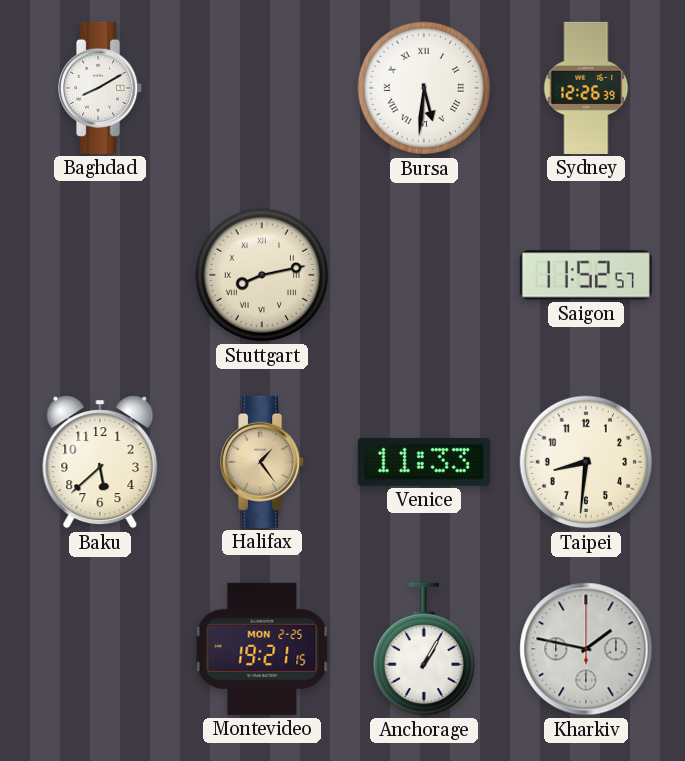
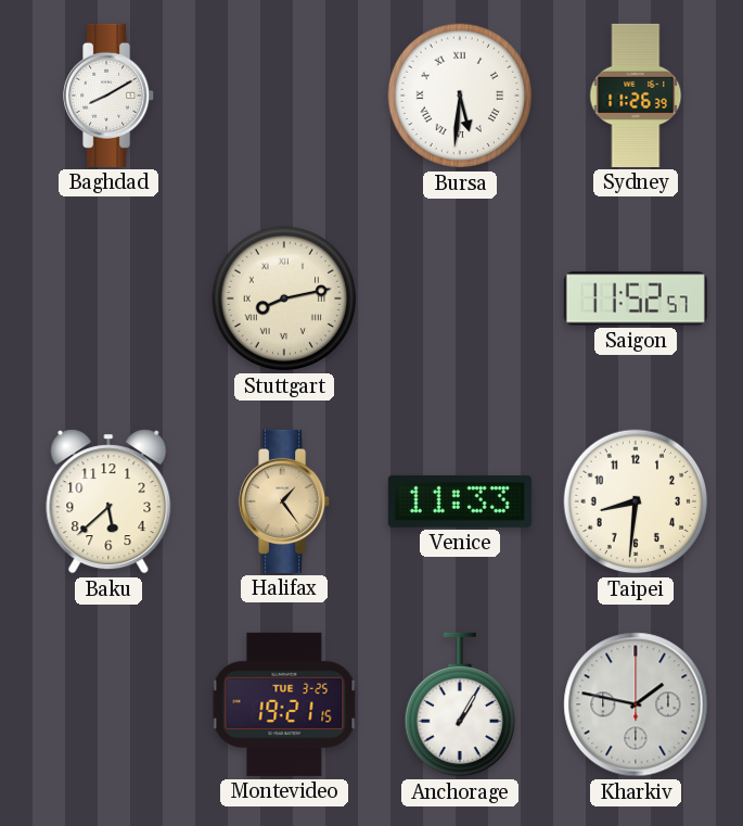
Sydney: 12:26 -> 11:26
Montevideo date: MON 2-25 -> TUE 3-25
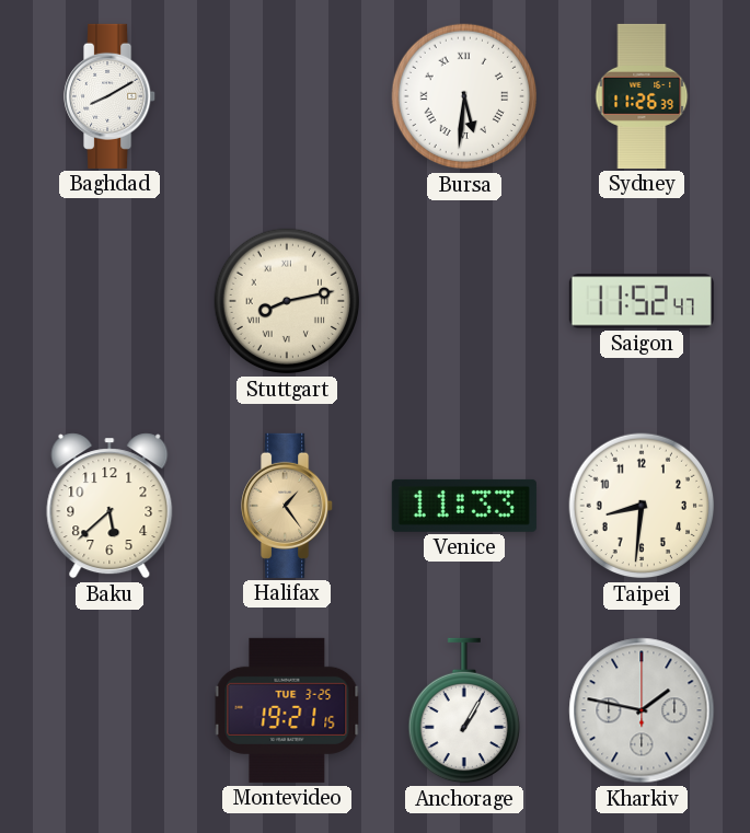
Saigon: 11:52:57 -> 11:52:47
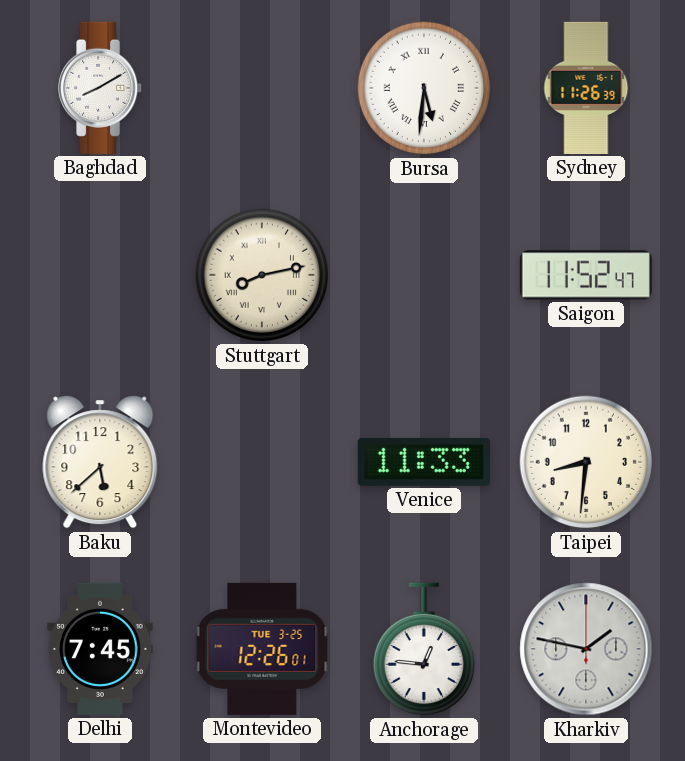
Halifax: 1:24 -> none
Delhi: none -> 7:45
Montevideo: 19:21 -> 12:26
Anchorage: 1:05 -> 12:46
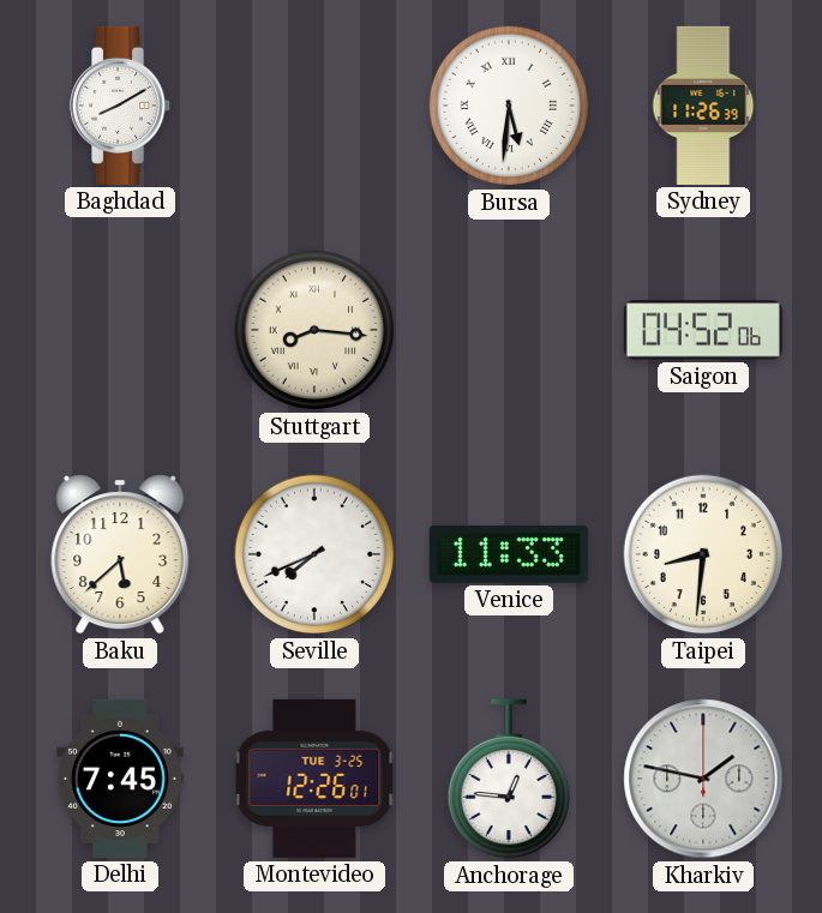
Stuttgart: 8:13 -> 8:16
Saigon: 11:52 -> 04:52
Seville: none -> 7:41
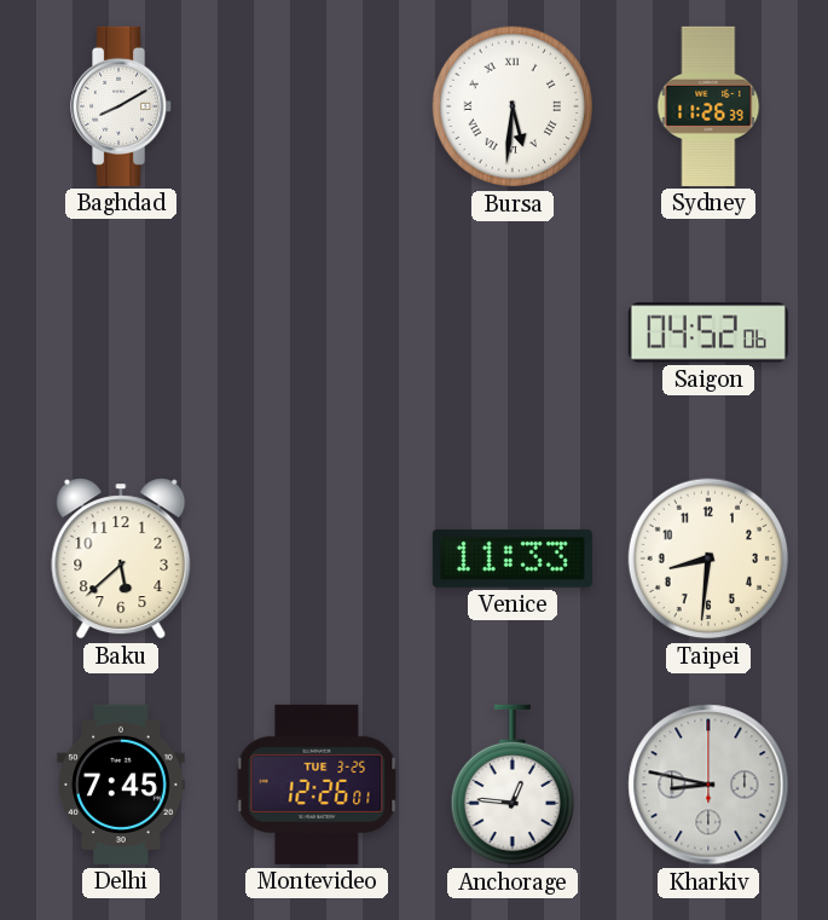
Stuttgart: 8:16 -> none
Seville: 7:41 -> none
Kharkiv: 1:47 -> 8:47
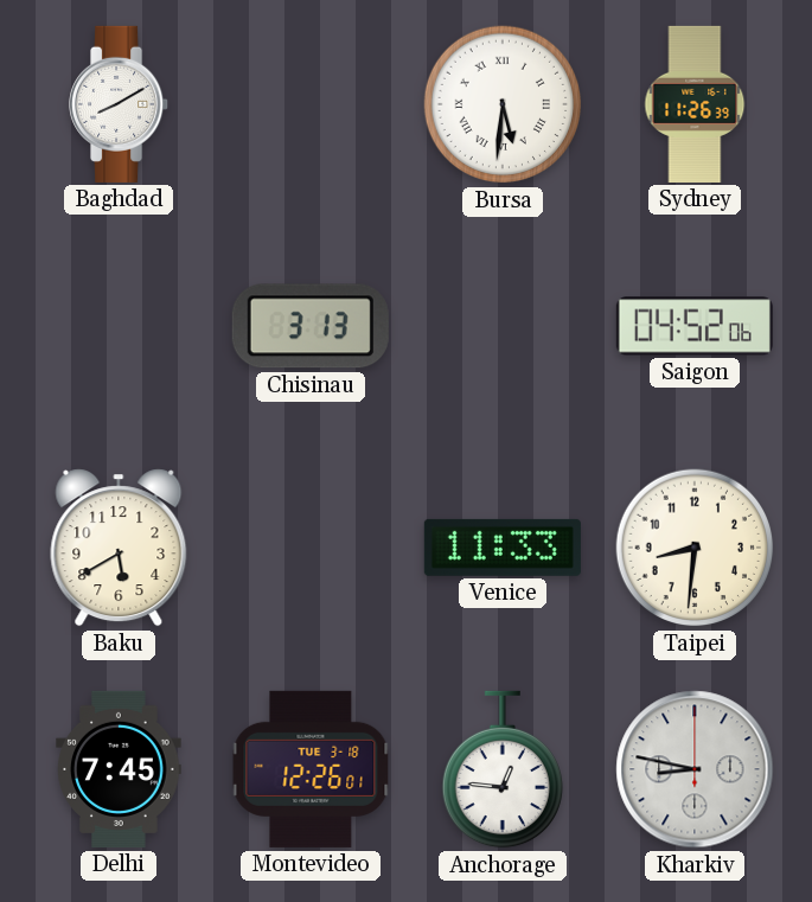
Chisinau: none -> 3:13
Baku: 5:38 -> 5:40
Montevideo date: TUE 3-25 -> TUE 3-18
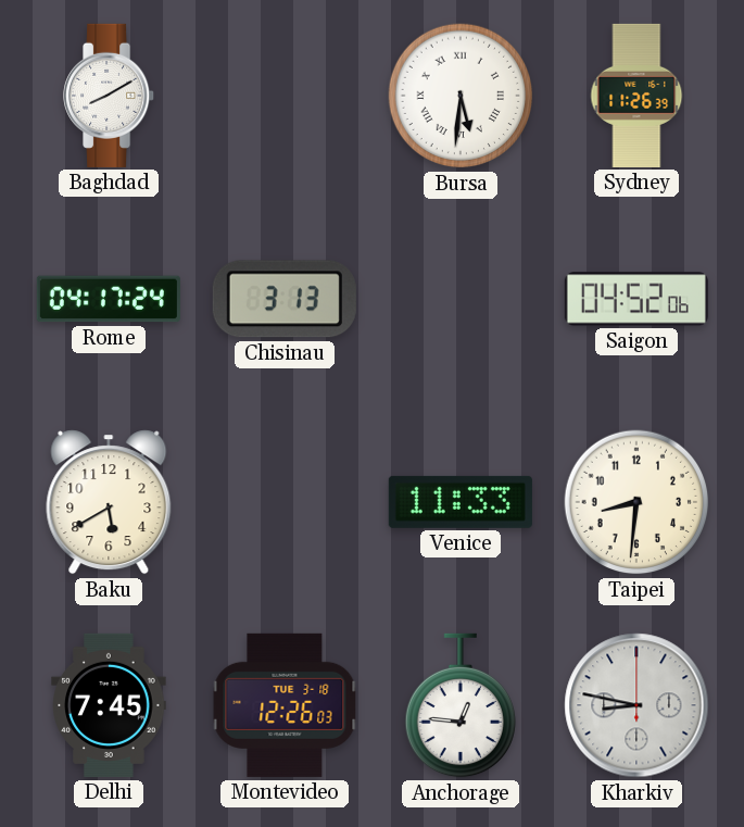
Rome: none -> 04:17
Montevideo: 12:26:01 -> 12:26:03
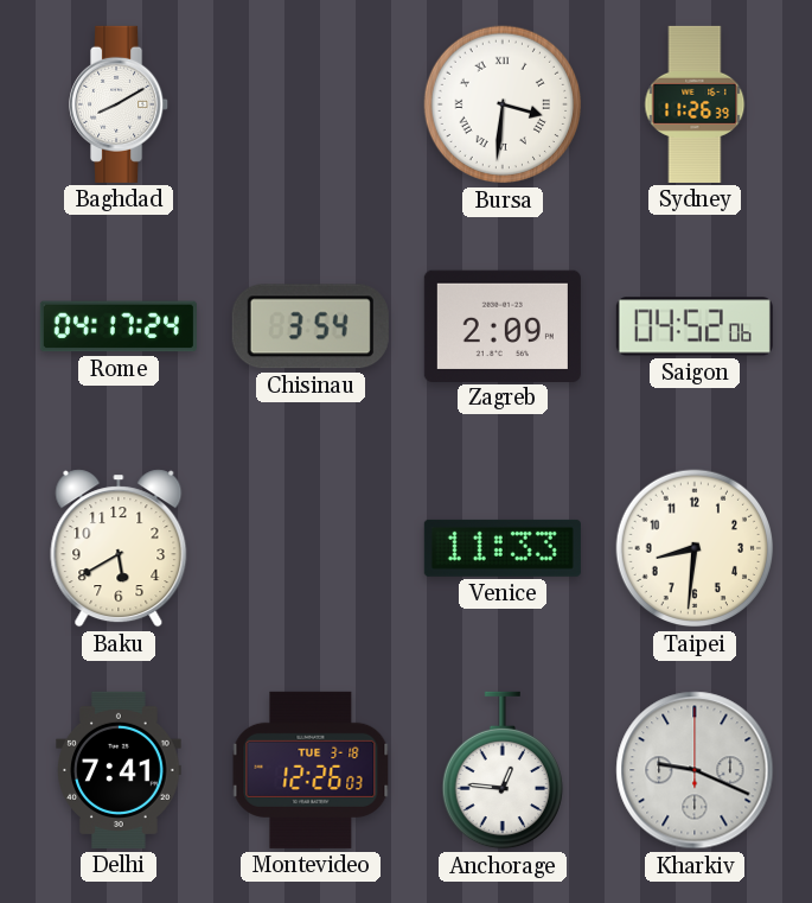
Bursa: 5:31 -> 3:31
Chisinau: 3:13 -> 3:54
Zagreb: none -> 2:09
Delhi: 7:45 -> 7:41
Kharkiv: 8:47 -> 9:19
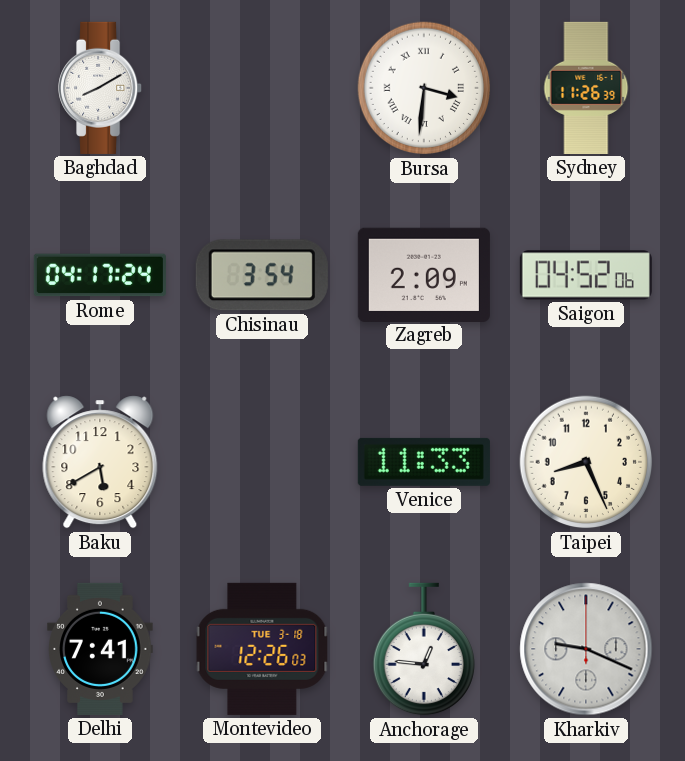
Taipei: 8:31 -> 8:26
